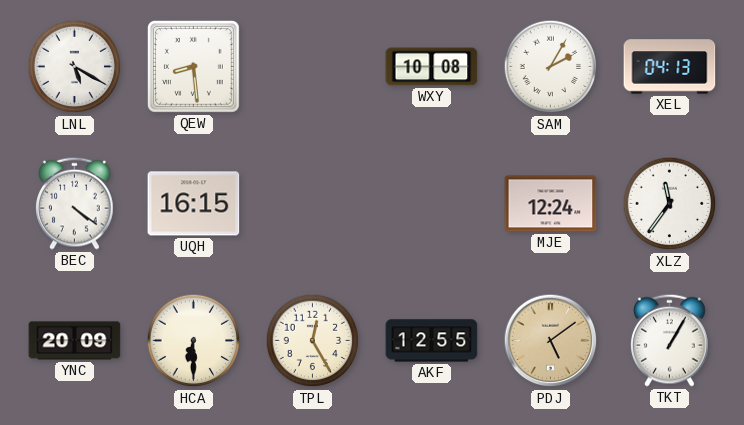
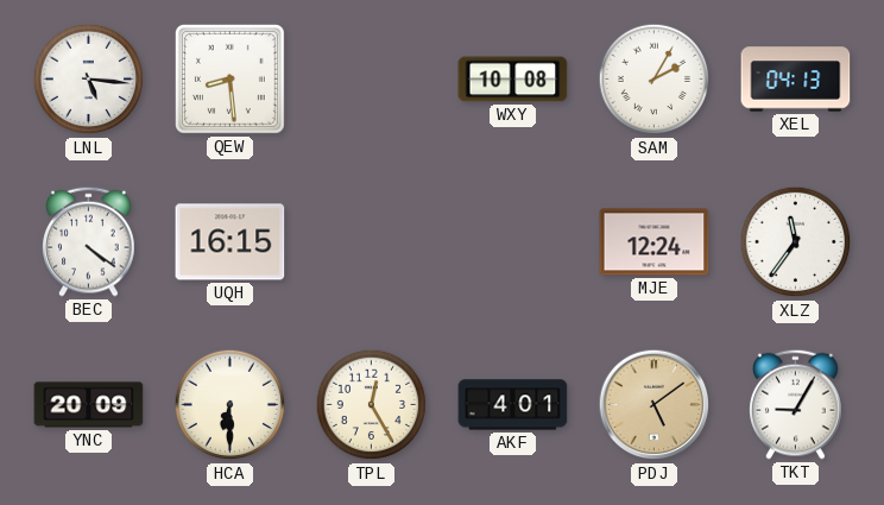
LNL: 5:20 -> 5:16
AKF: 12:55 -> 4:01
TKT: 1:05 -> 9:05
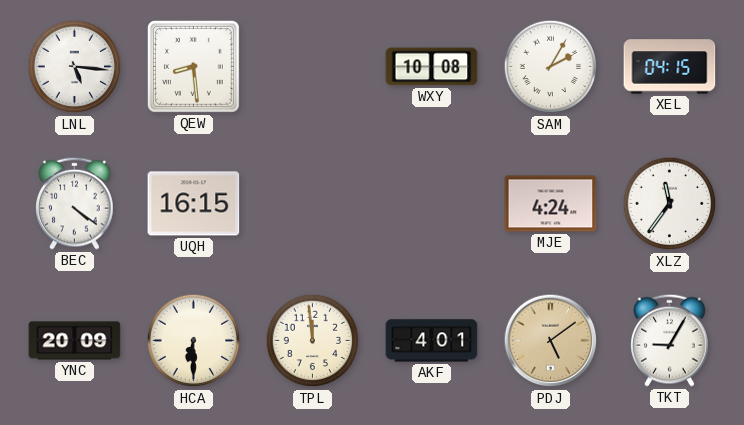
XEL: 04:13 -> 04:15
MJE: 12:24 -> 4:24
TPL: 12:25 -> 11:59
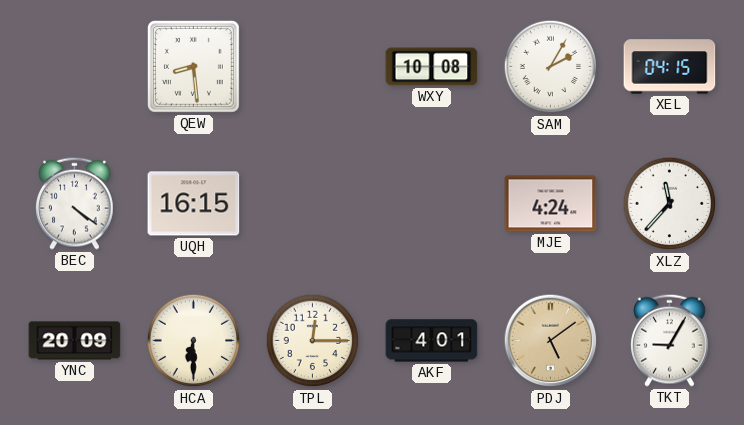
LNL: 5:16 -> none
XLZ: 11:36 -> 11:37
TPL: 11:59 -> 12:15
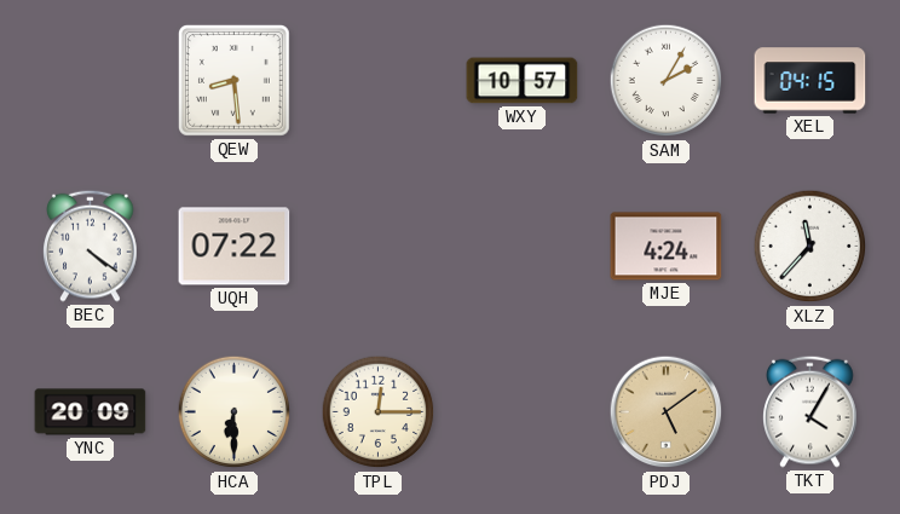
WXY: 10:08 -> 10:57
UQH: 16:15 -> 07:22
AKF: 4:01 -> none
TKT: 9:05 -> 4:05
